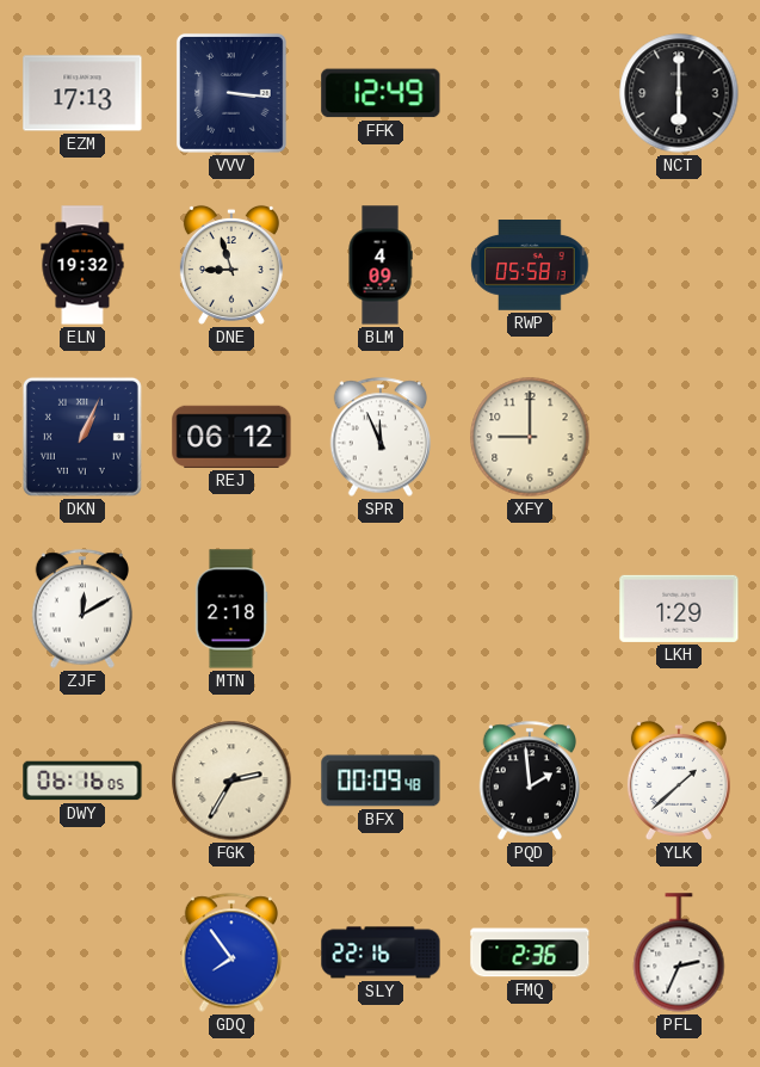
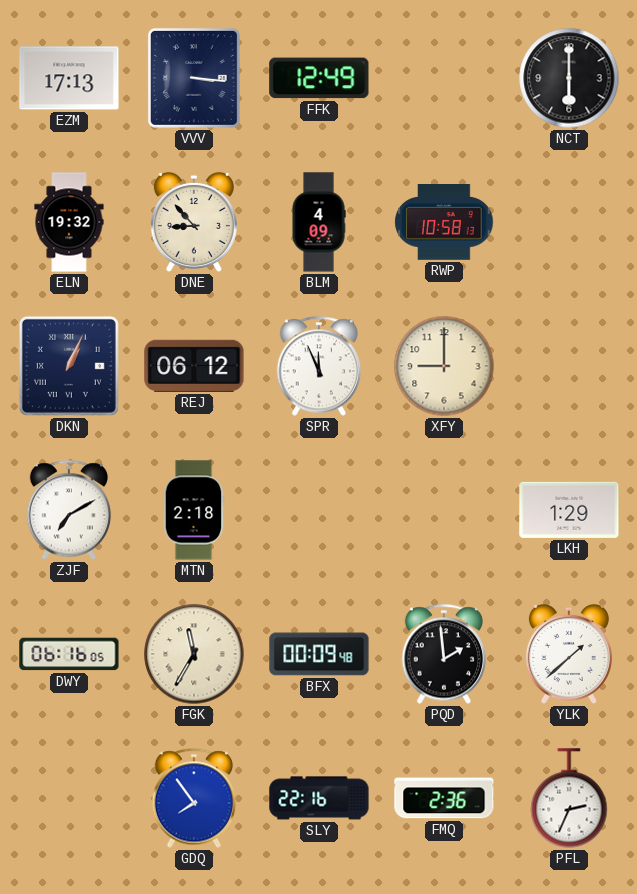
DNE: 8:57 -> 8:53
RWP: 05:58 -> 10:58
ZJF: 12:10 -> 7:10
FGK: 2:35 -> 11:35
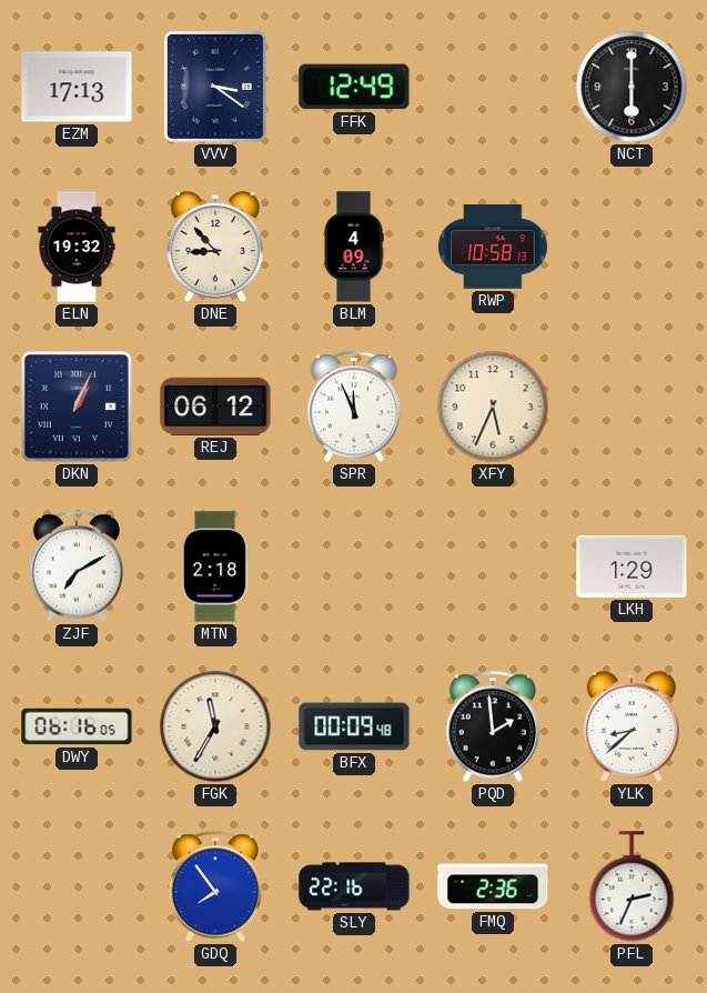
VVV: 3:16 -> 3:21
XFY: 9:00 -> 5:34
YLK: 1:38 -> 8:38
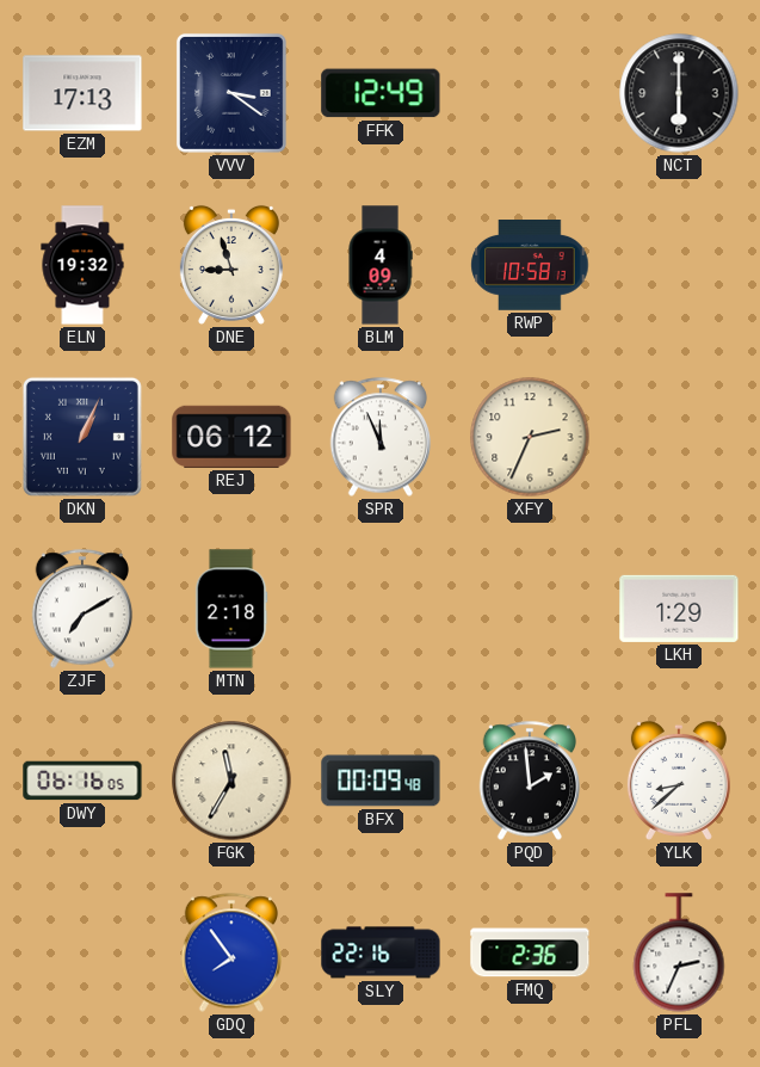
DNE: 8:53 -> 8:57
XFY: 5:34 -> 2:34
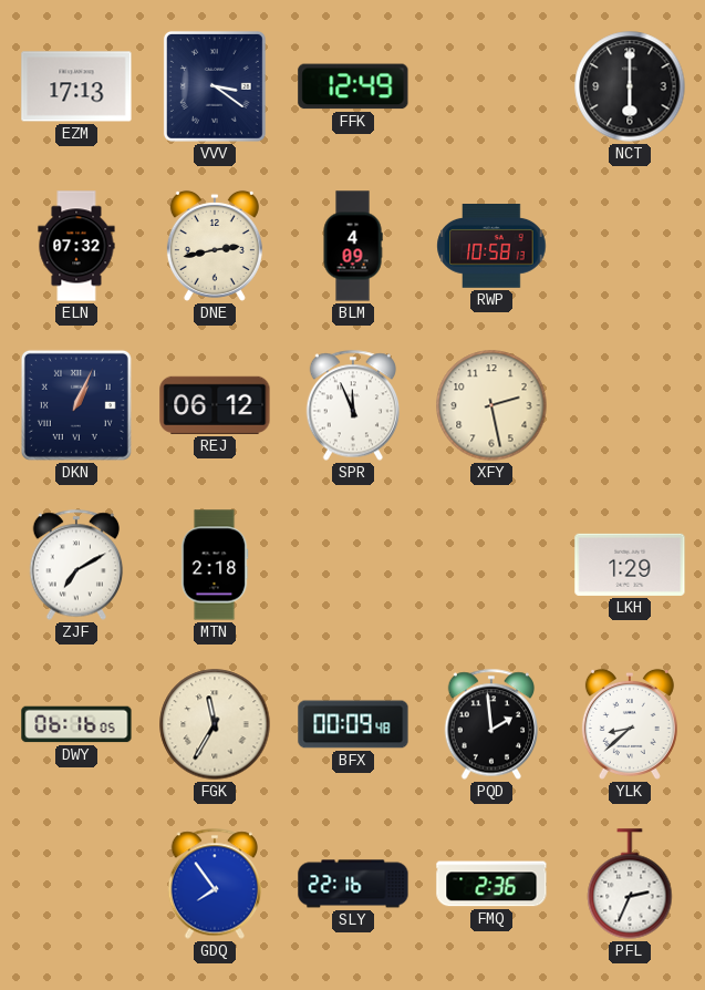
ELN: 19:32 -> 07:32
DNE: 8:57 -> 2:43
XFY: 2:34 -> 2:28
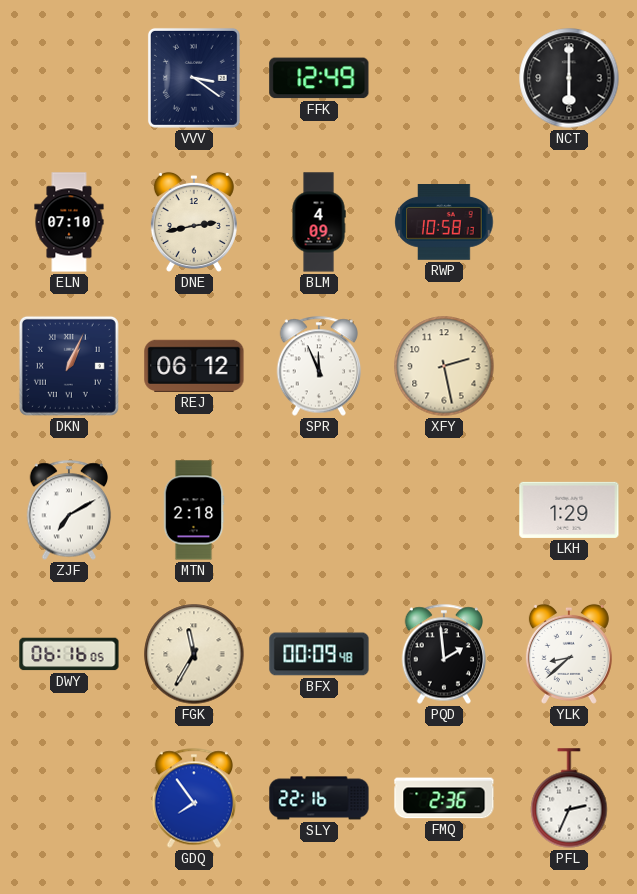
EZM: 17:13 -> none
ELN: 07:32 -> 07:10
